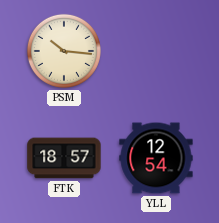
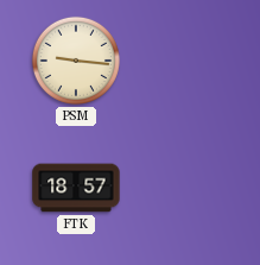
PSM: 10:16 -> 9:16
YLL: 12:54 -> none
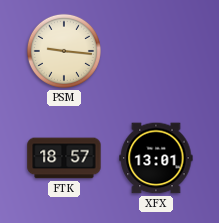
XFX: none -> 13:01
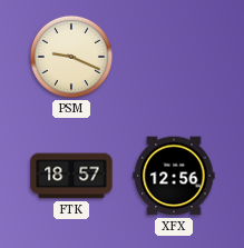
PSM: 9:16 -> 9:19
XFX: 13:01 -> 12:56
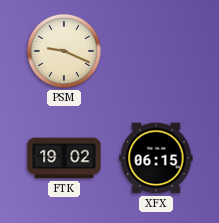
FTK: 18:57 -> 19:02
XFX: 12:56 -> 06:15
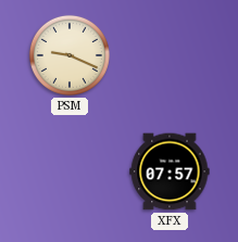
FTK: 19:02 -> none
XFX: 06:15 -> 07:57
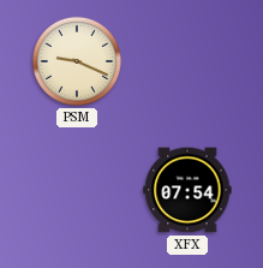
XFX: 07:57 -> 07:54
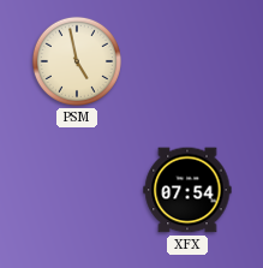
PSM: 9:19 -> 4:58
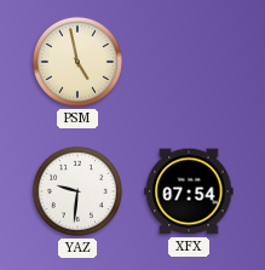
YAZ: none -> 9:31
